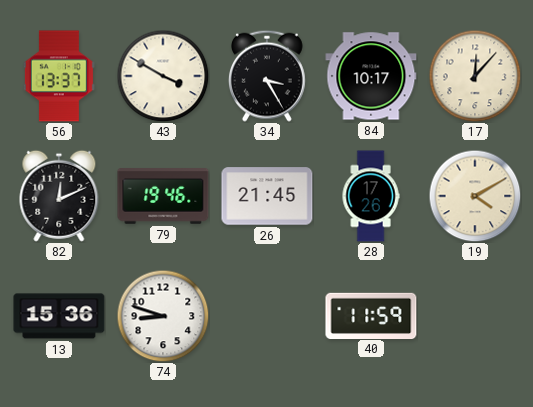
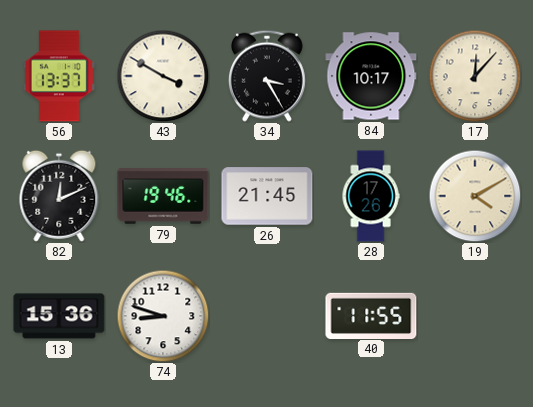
40: 11:59 -> 11:55
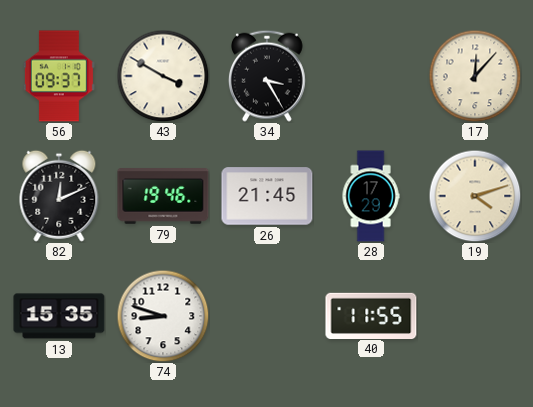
56: 13:37 -> 09:37
84: 10:17 -> none
28: 17:26 -> 17:29
19: 4:10 -> 4:12
13: 15:36 -> 15:35
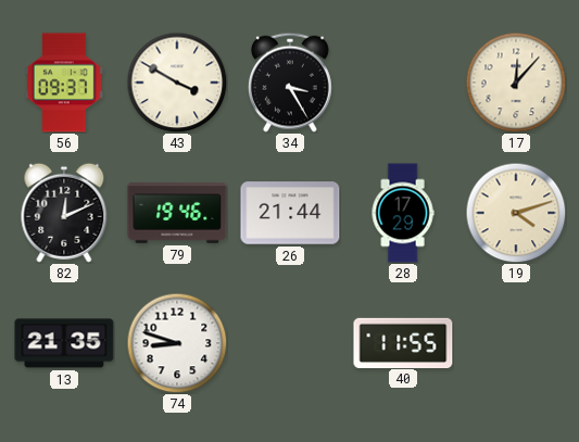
26: 21:45 -> 21:44
13: 15:35 -> 21:35
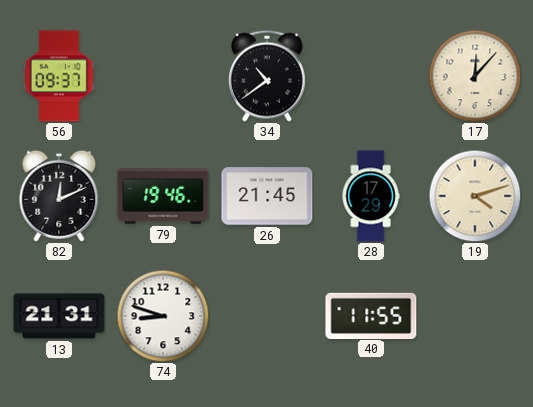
43: 3:50 -> none
34: 3:25 -> 10:39
26: 21:44 -> 21:45
13: 21:35 -> 21:31
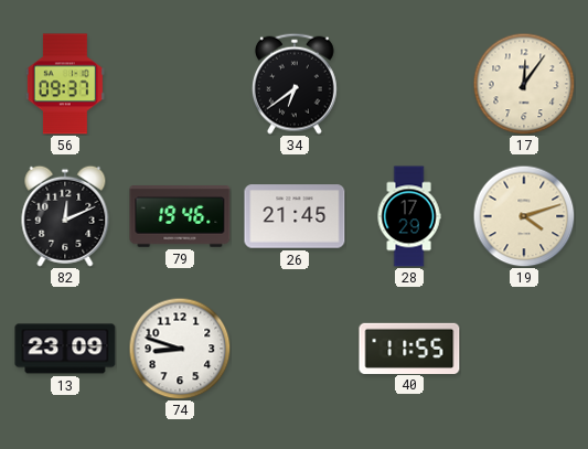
34: 10:39 -> 6:39
17: 12:07 -> 12:06
13: 21:31 -> 23:09
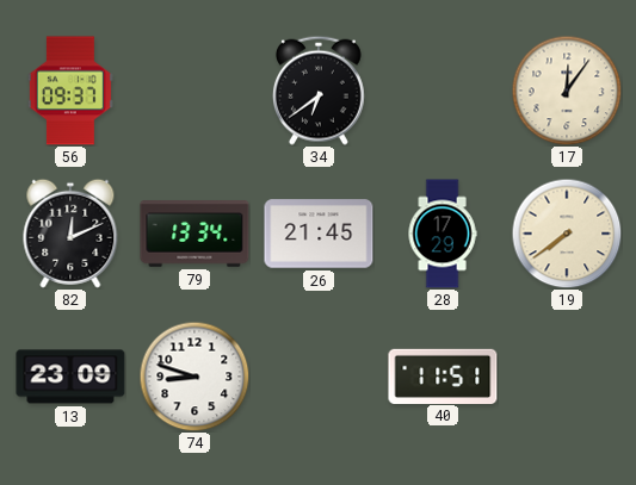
79: 19:46 -> 13:34
19: 4:12 -> 7:39
40: 11:55 -> 11:51
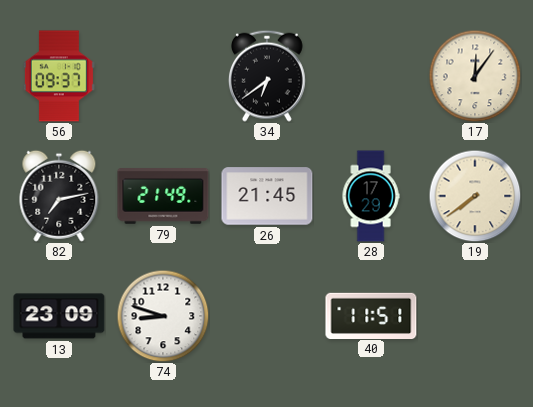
82: 12:11 -> 7:13
79: 13:34 -> 21:49
